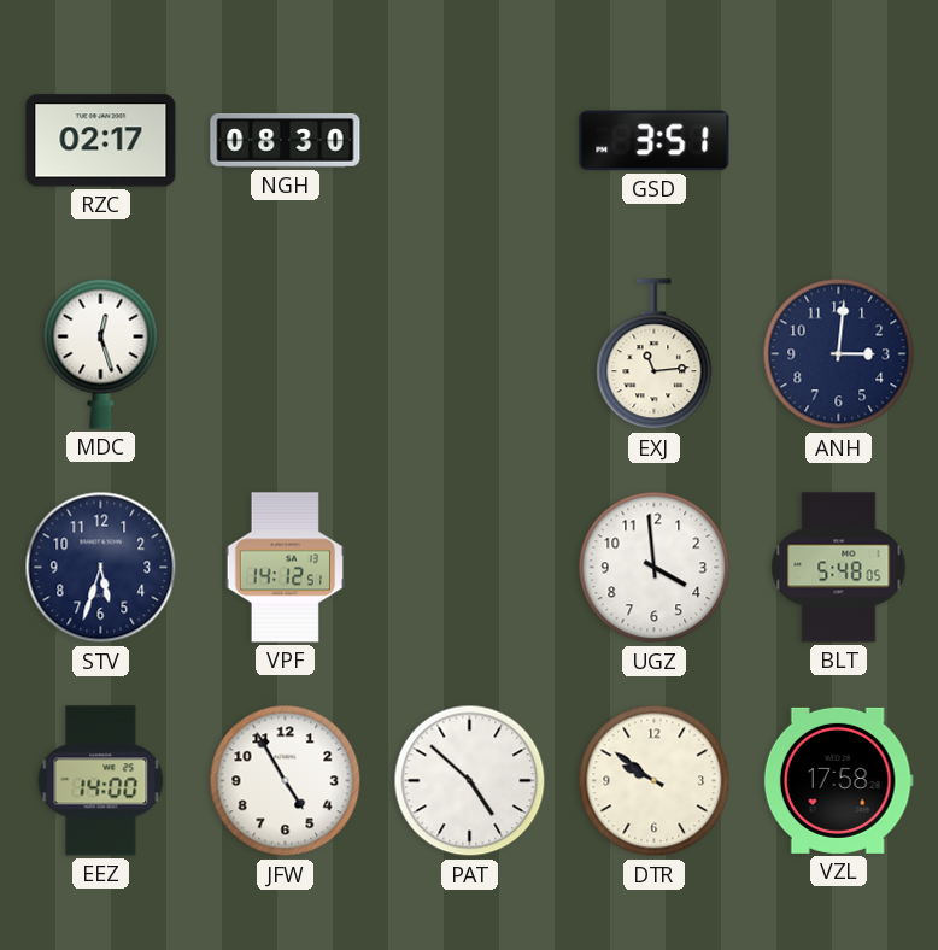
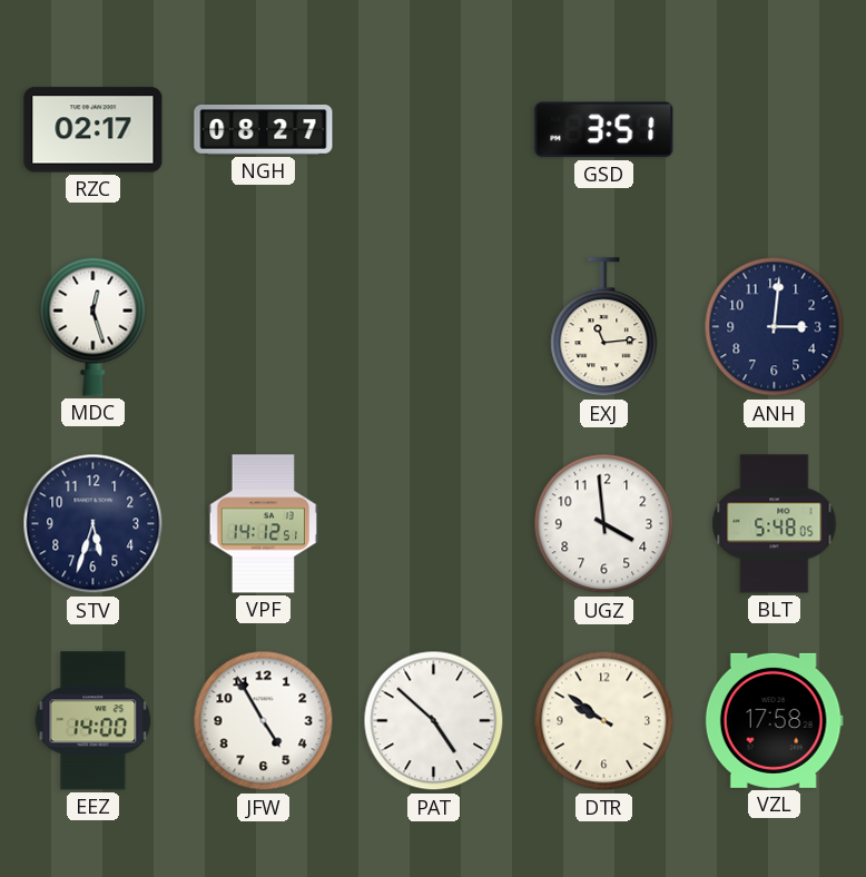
NGH: 08:30 -> 08:27
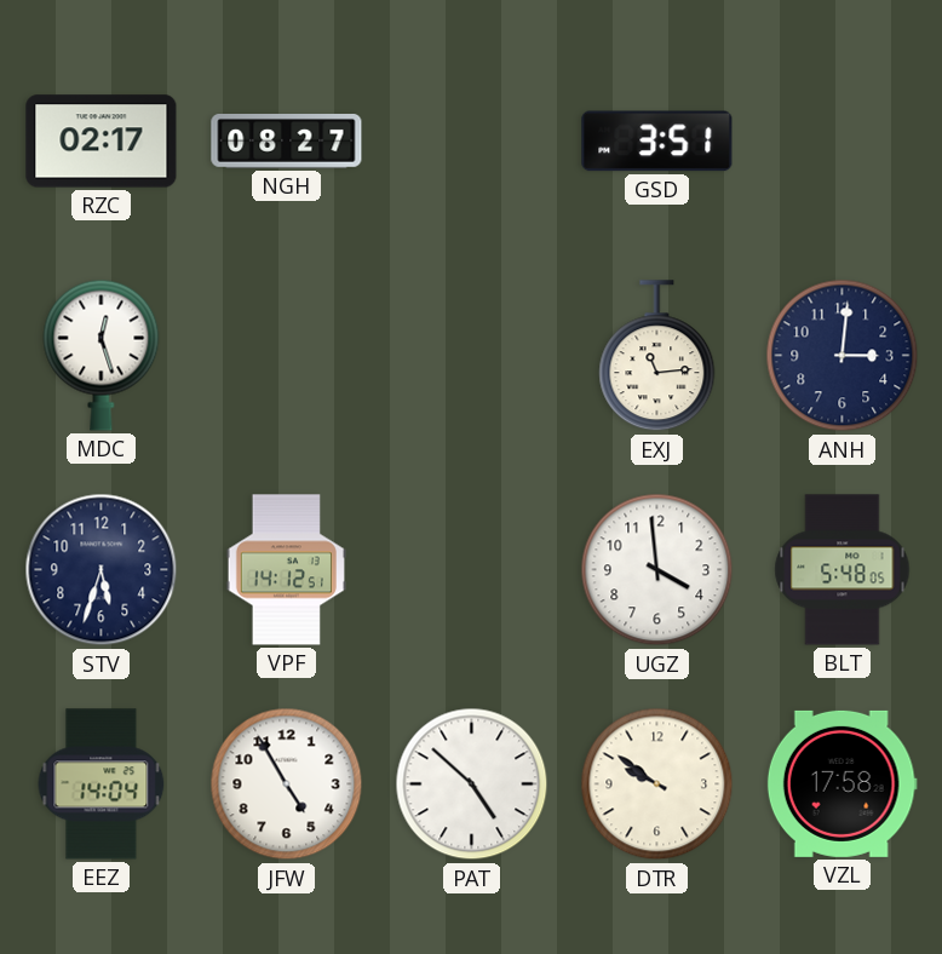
EEZ: 14:00 -> 14:04
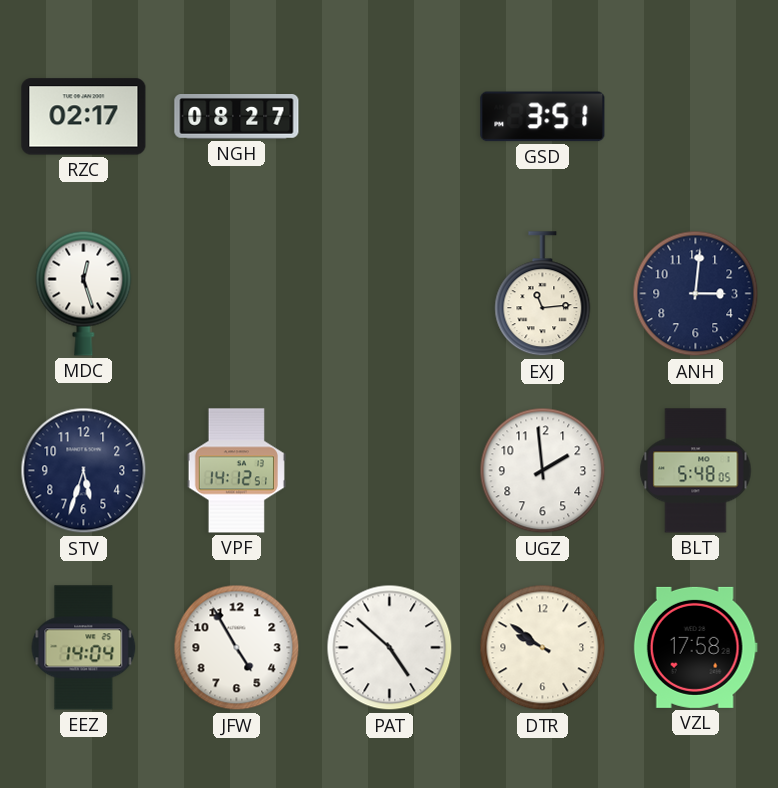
UGZ: 3:59 -> 1:59
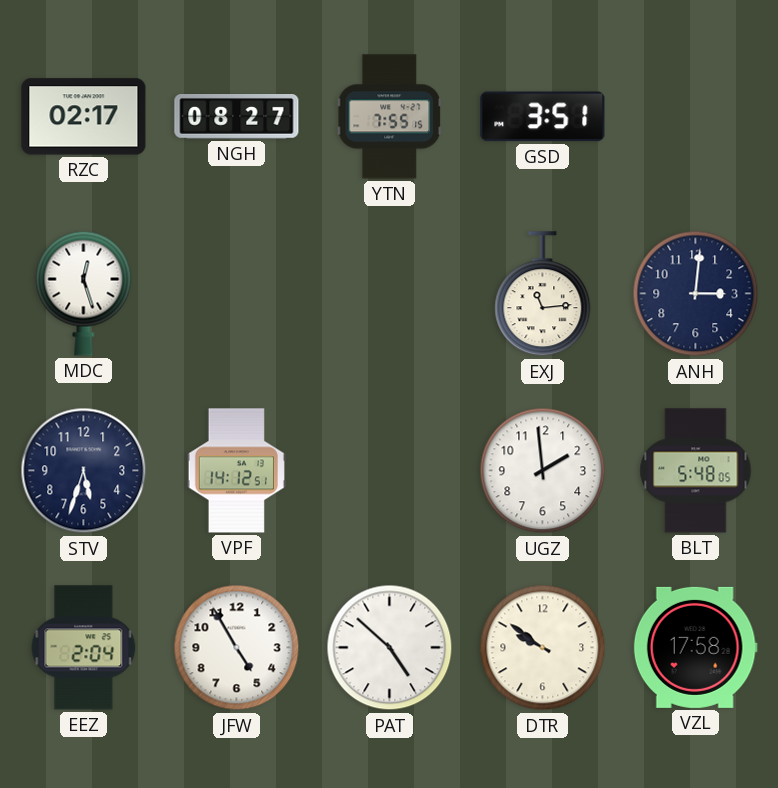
YTN: none -> 7:55
EEZ: 14:04 -> 2:04
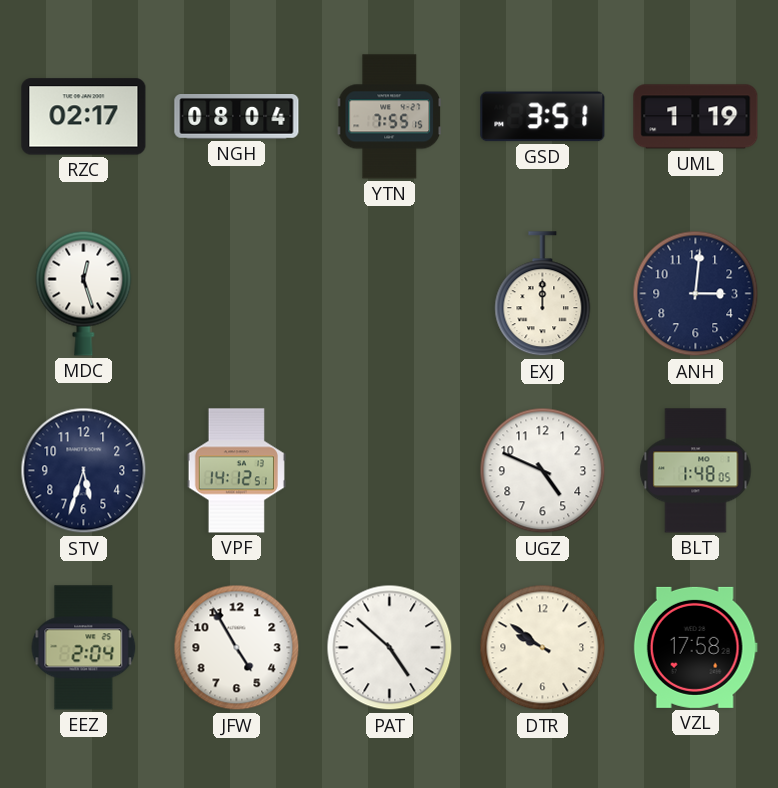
NGH: 08:27 -> 08:04
UML: none -> 1:19
EXJ: 11:14 -> 12:00
UGZ: 1:59 -> 4:49
BLT: 5:48 -> 1:48
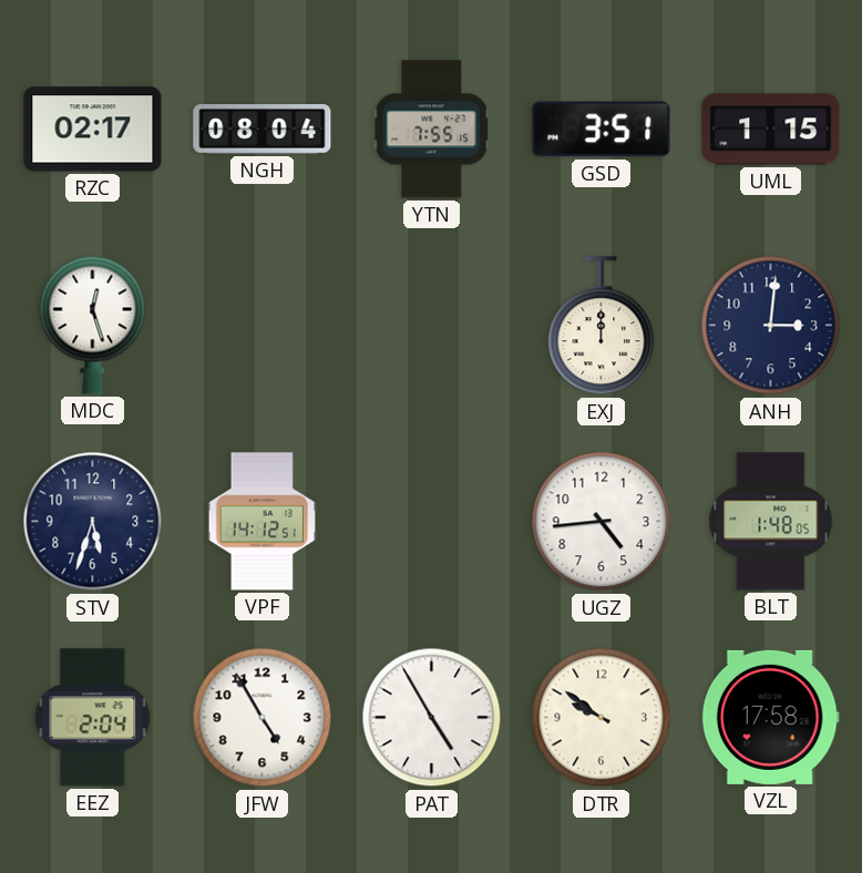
UML: 1:19 -> 1:15
UGZ: 4:49 -> 4:44
PAT: 4:52 -> 4:55
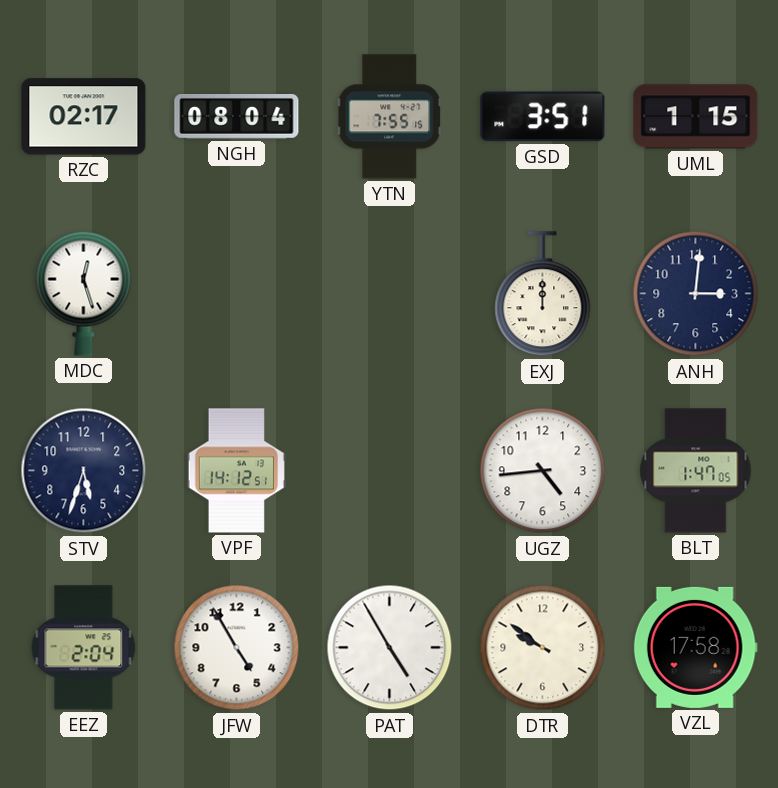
BLT: 1:48 -> 1:47
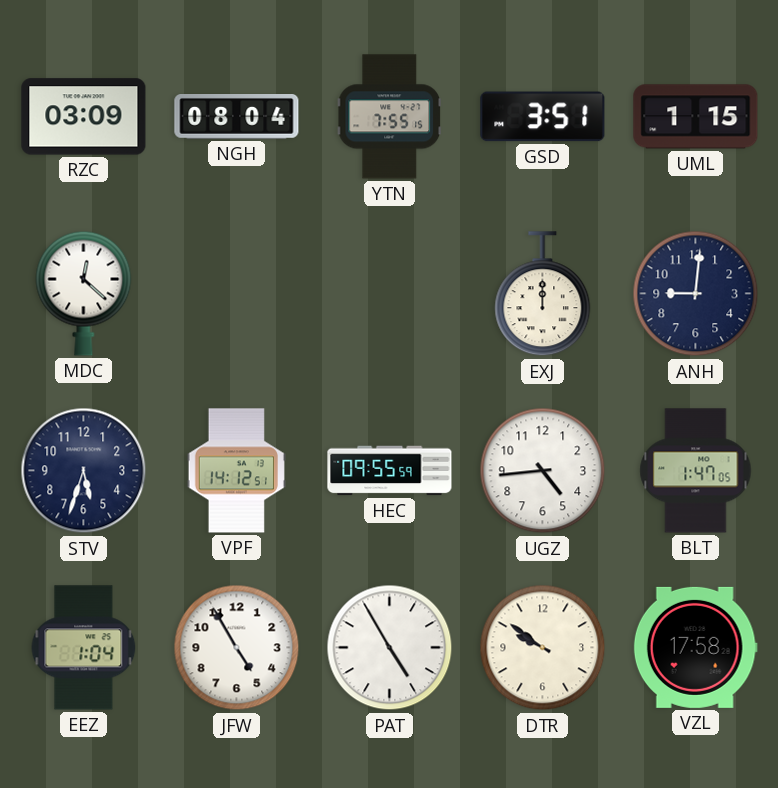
RZC: 02:17 -> 03:09
MDC: 12:27 -> 12:22
ANH: 3:01 -> 9:01
HEC: none -> 09:55
EEZ: 2:04 -> 1:04
